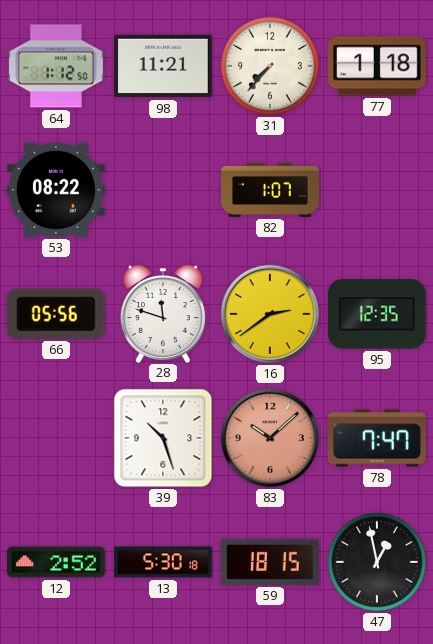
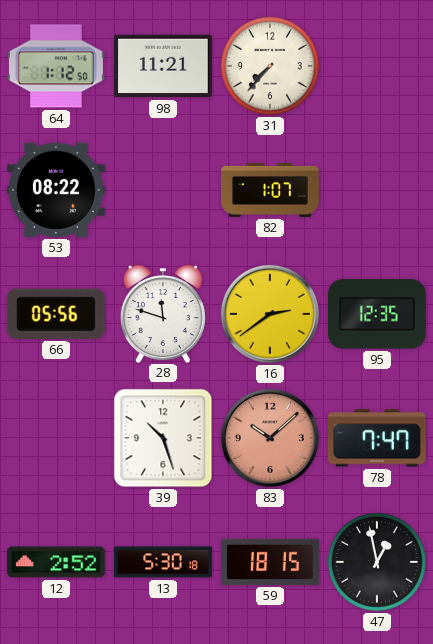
77: 1:18 -> none
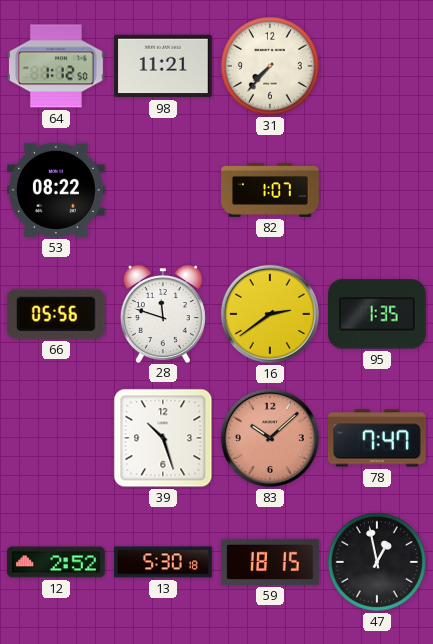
95: 12:35 -> 1:35
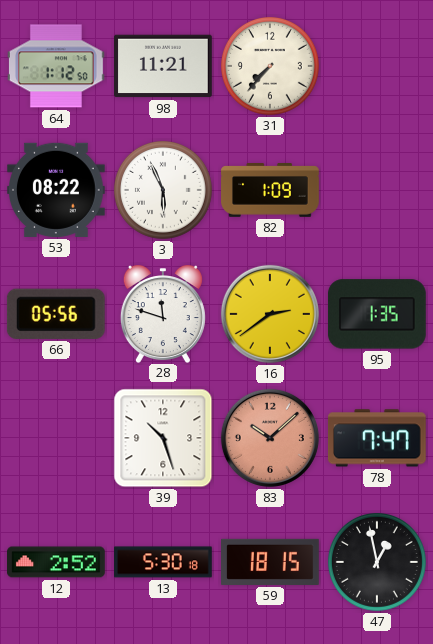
3: none -> 5:56
82: 1:07 -> 1:09
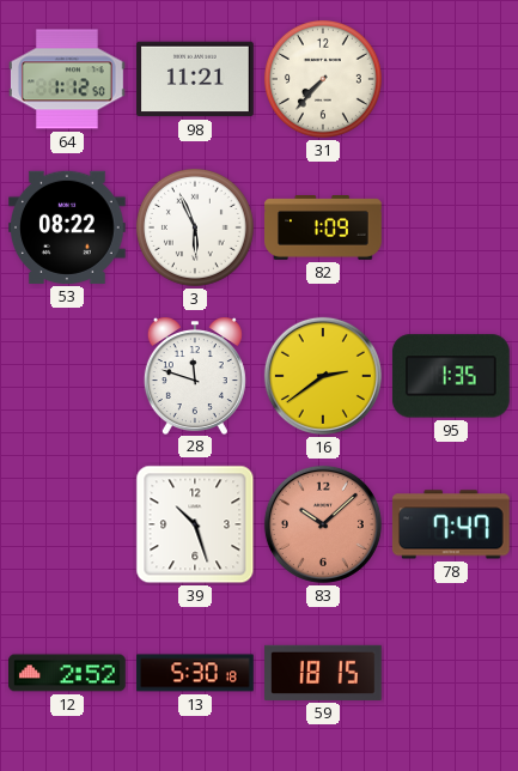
66: 05:56 -> none
47: 12:58 -> none
